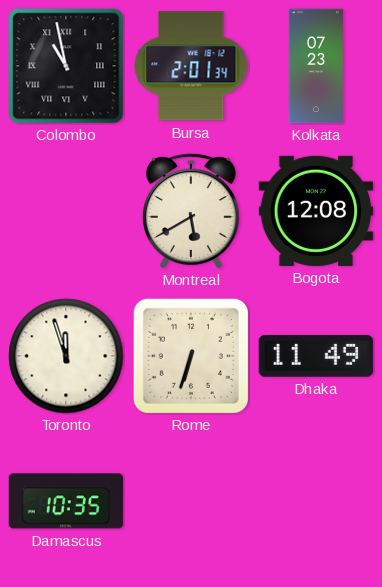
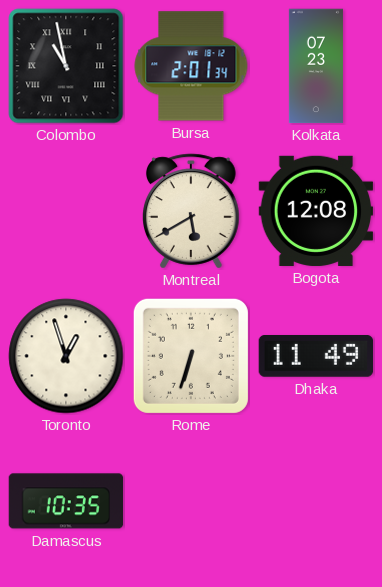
Toronto: 11:57 -> 12:57
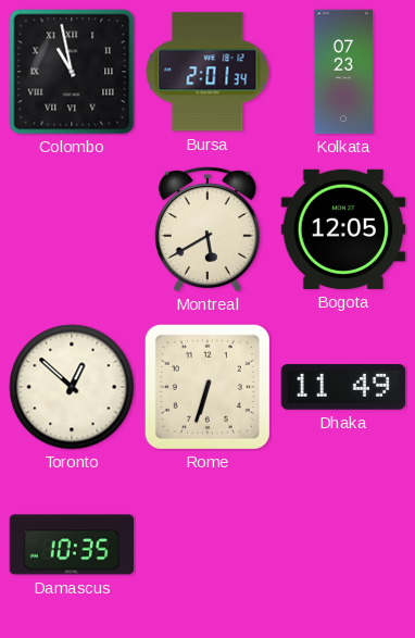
Bogota: 12:08 -> 12:05
Toronto: 12:57 -> 12:52
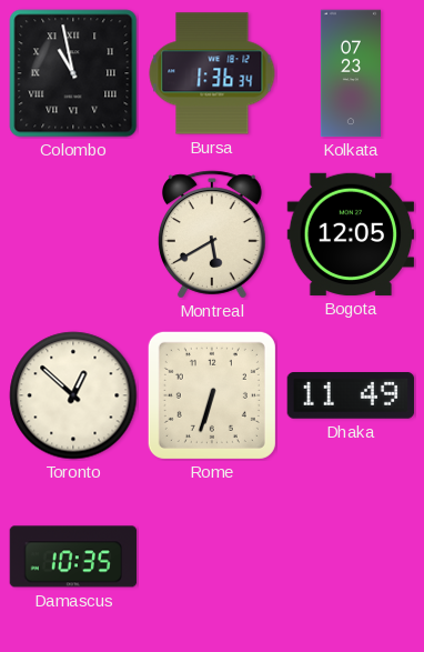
Bursa: 2:01 -> 1:36
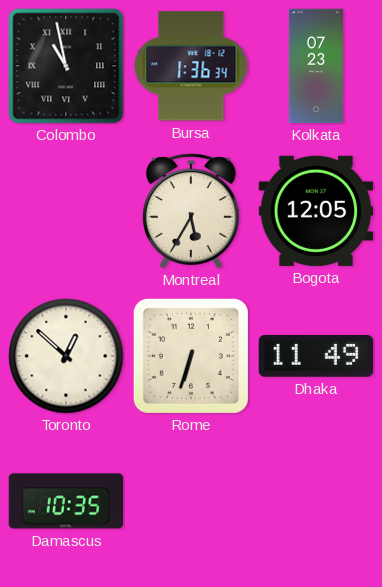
Montreal: 5:40 -> 5:35
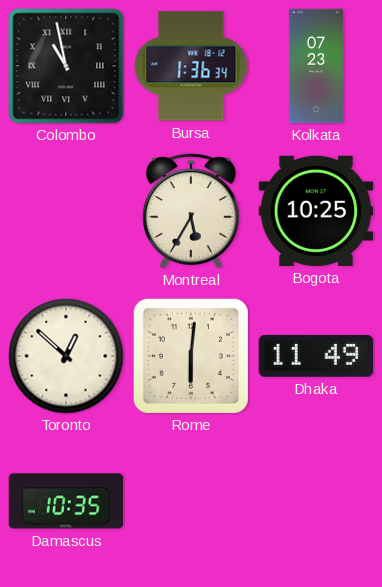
Bogota: 12:05 -> 10:25
Rome: 6:33 -> 6:01
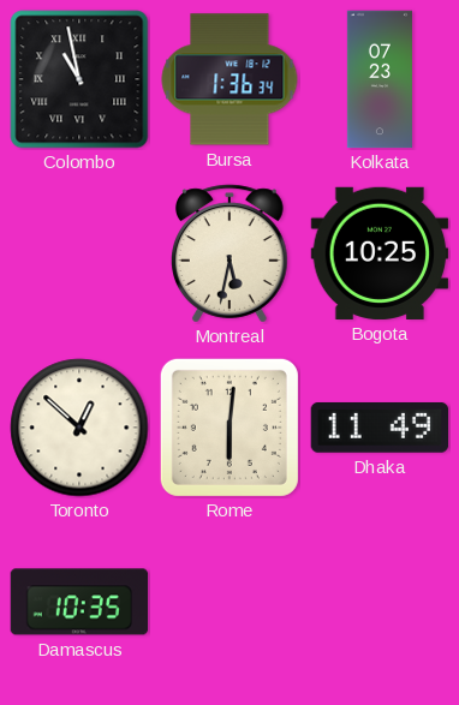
Montreal: 5:35 -> 5:32
